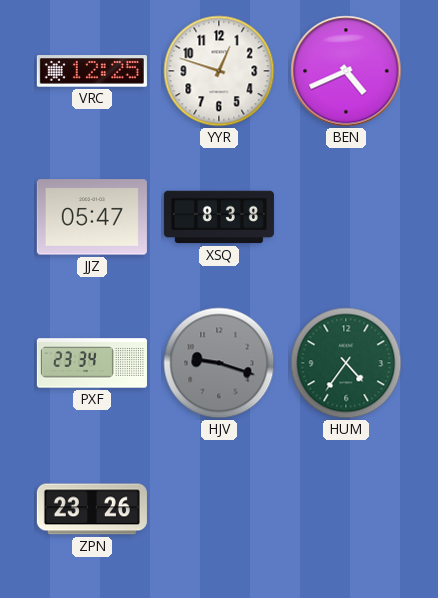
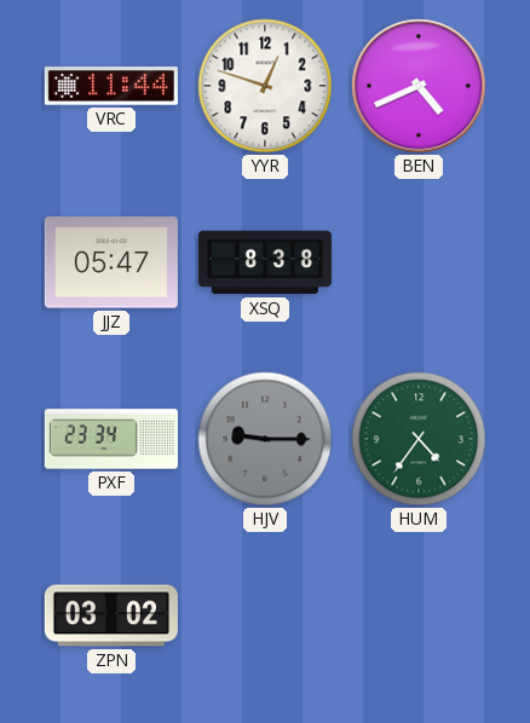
VRC: 12:25 -> 11:44
HJV: 9:18 -> 9:15
ZPN: 23:26 -> 03:02
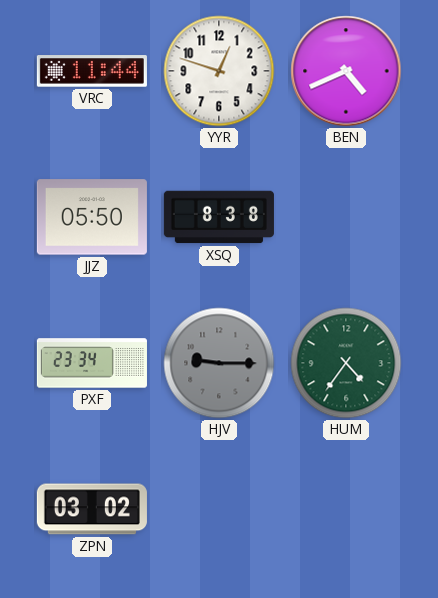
JJZ: 05:47 -> 05:50
